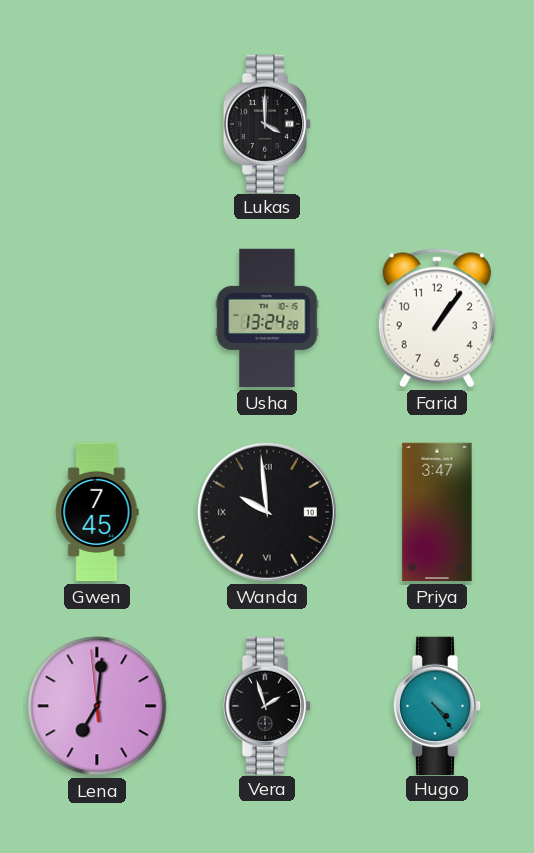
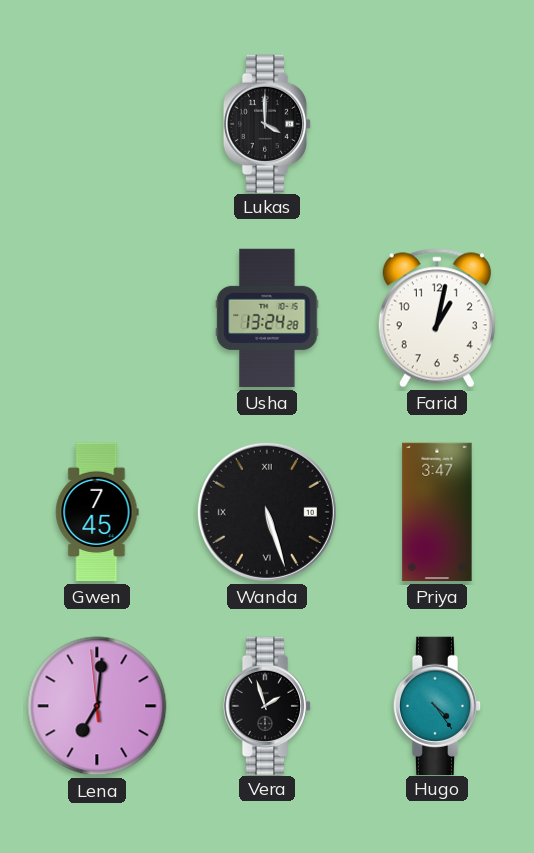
Farid: 1:06 -> 1:02
Wanda: 9:59 -> 5:27
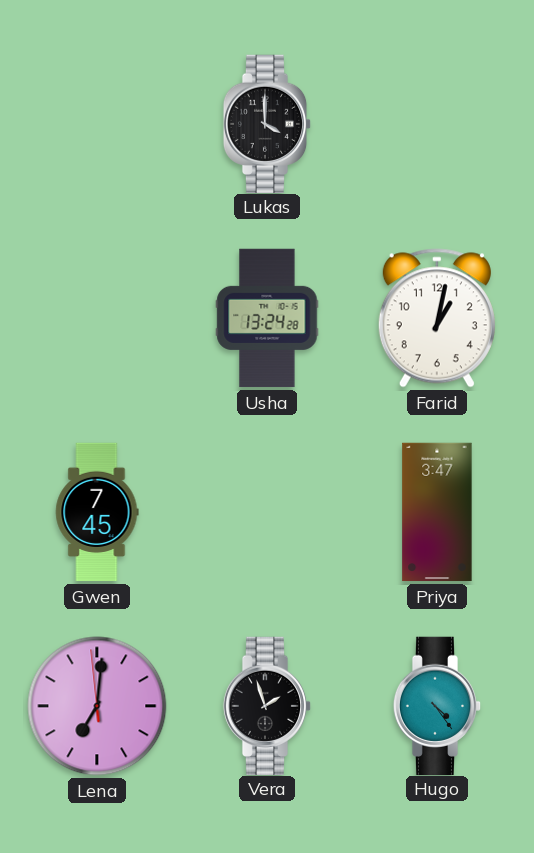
Wanda: 5:27 -> none
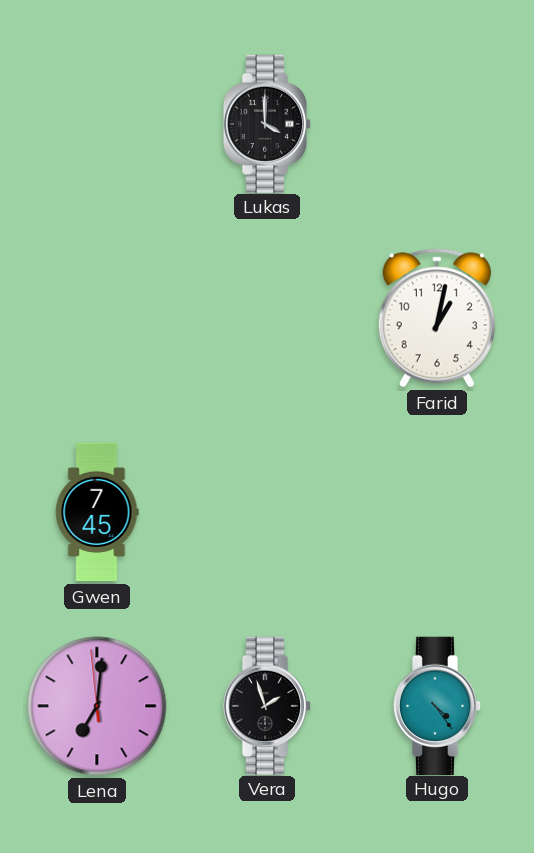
Usha: 13:24 -> none
Priya: 3:47 -> none
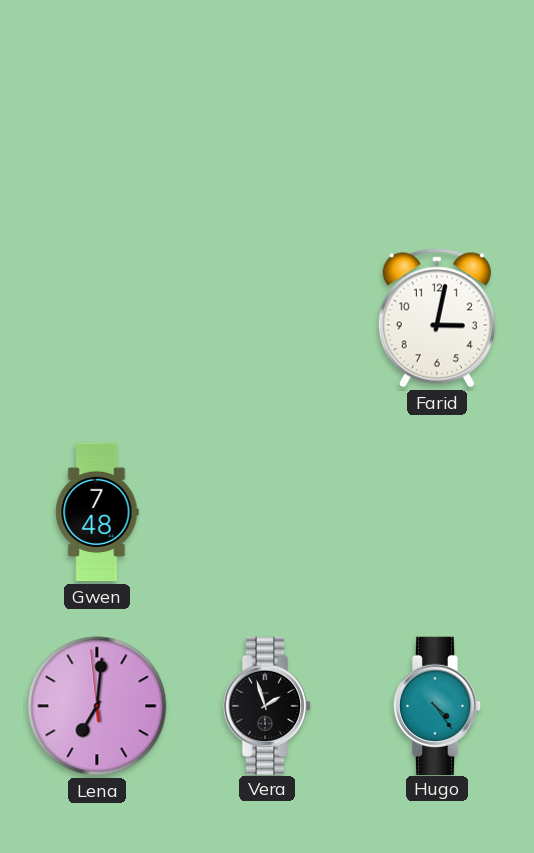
Lukas: 4:00 -> none
Farid: 1:02 -> 3:02
Gwen: 7:45 -> 7:48
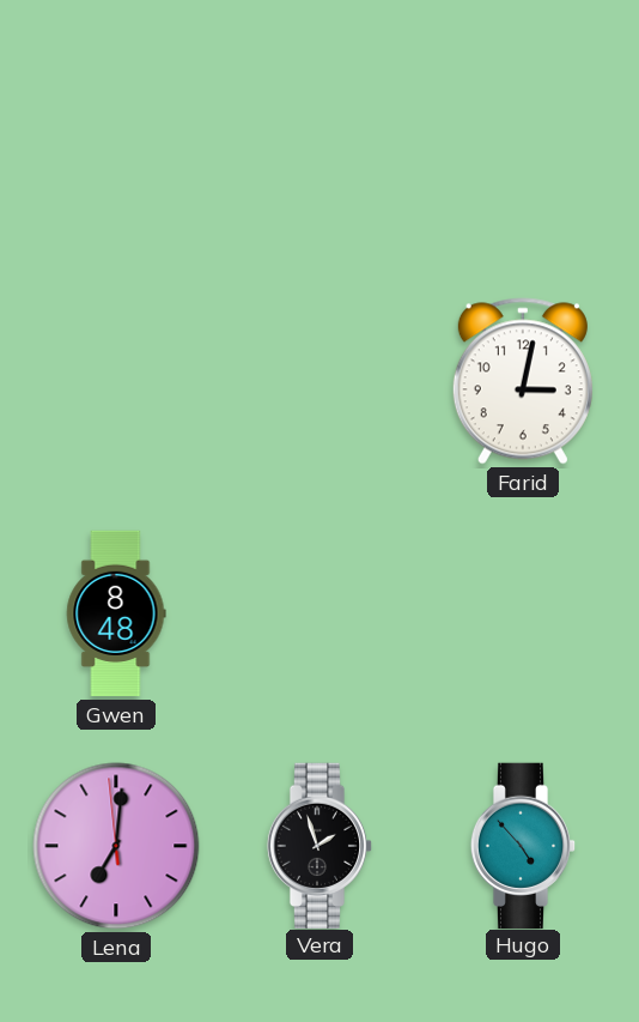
Gwen: 7:48 -> 8:48
Hugo: 4:24 -> 4:53
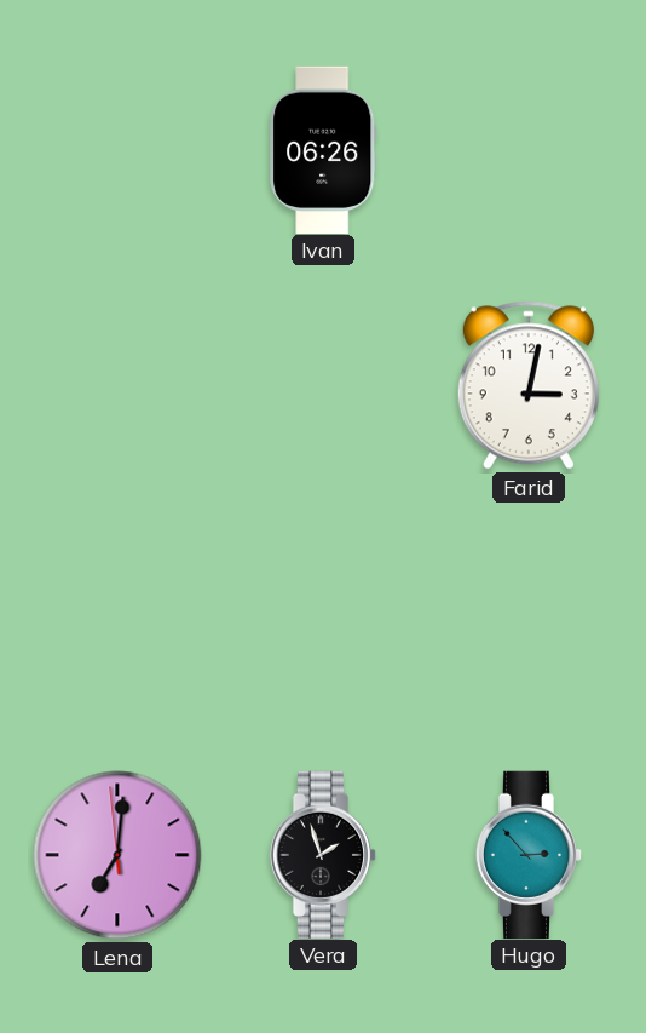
Ivan: none -> 06:26
Gwen: 8:48 -> none
Hugo: 4:53 -> 2:53
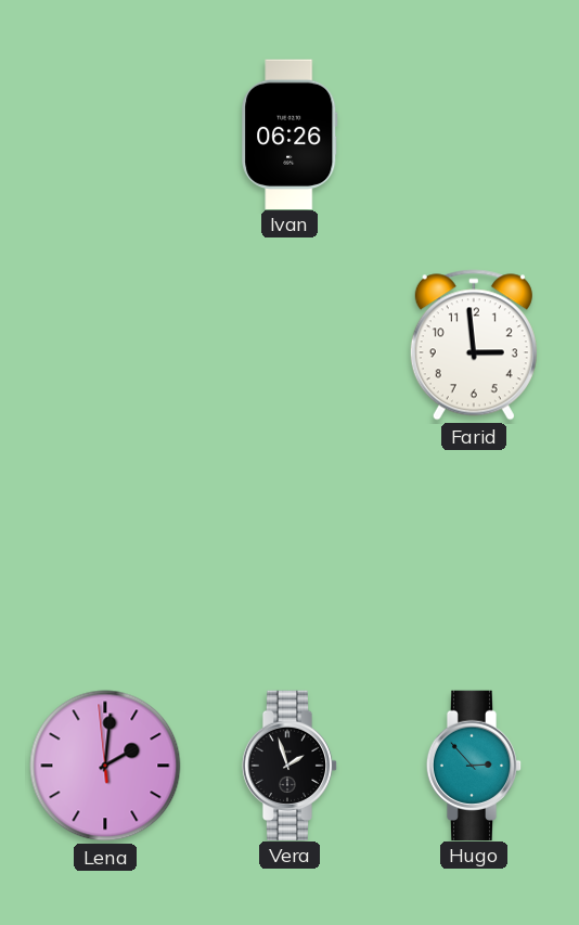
Farid: 3:02 -> 2:59
Lena: 7:00 -> 2:00
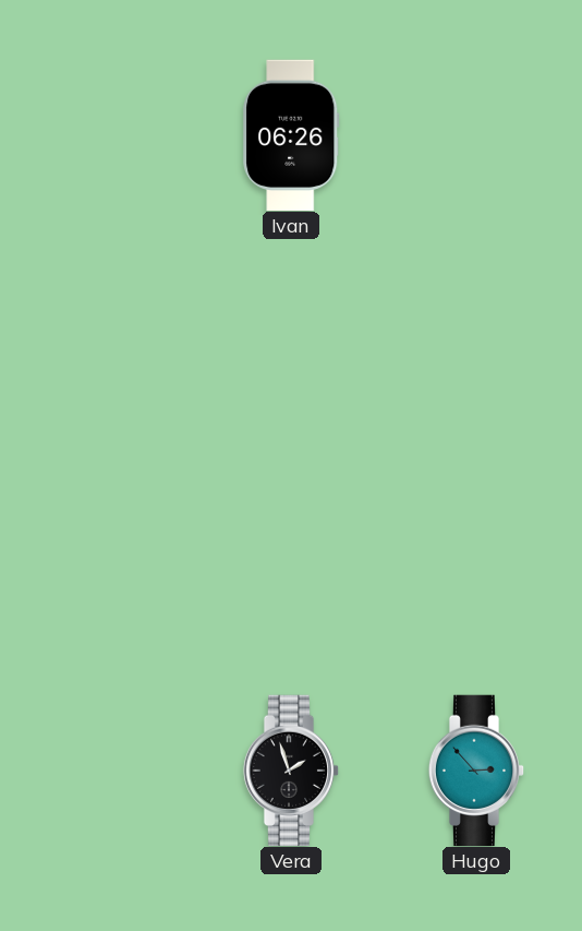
Farid: 2:59 -> none
Lena: 2:00 -> none
